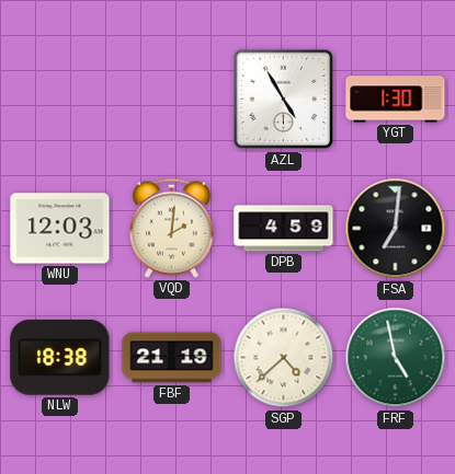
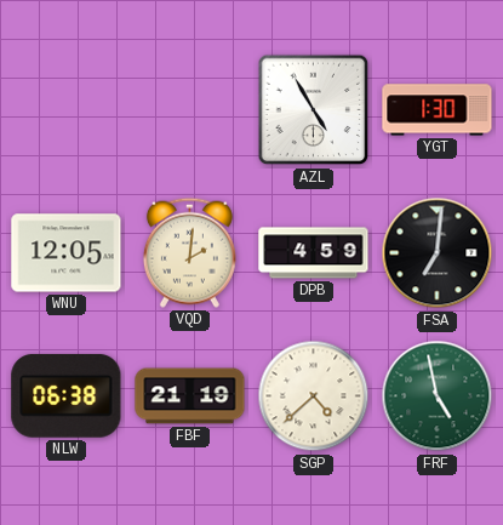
WNU: 12:03 -> 12:05
NLW: 18:38 -> 06:38
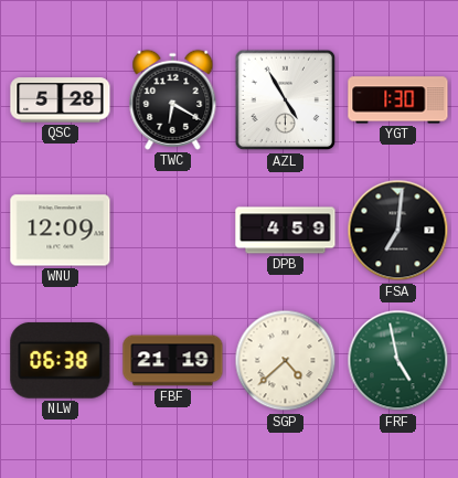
QSC: none -> 5:28
TWC: none -> 6:20
WNU: 12:05 -> 12:09
VQD: 2:01 -> none
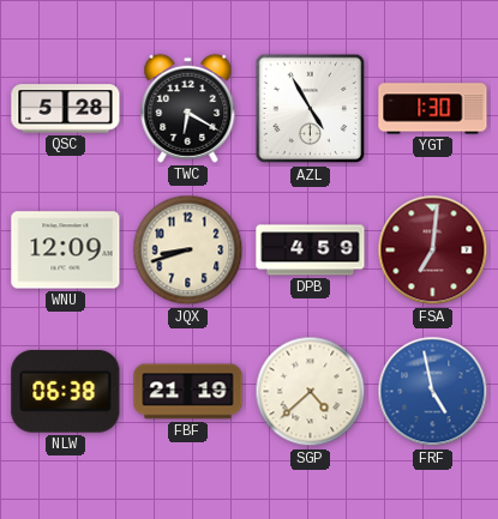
JQX: none -> 8:42
FSA dial: black -> burgundy
FRF dial: green -> blue
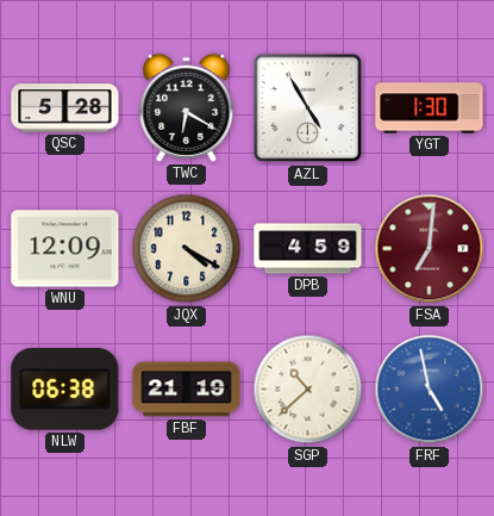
JQX: 8:42 -> 4:20
SGP: 4:38 -> 10:38
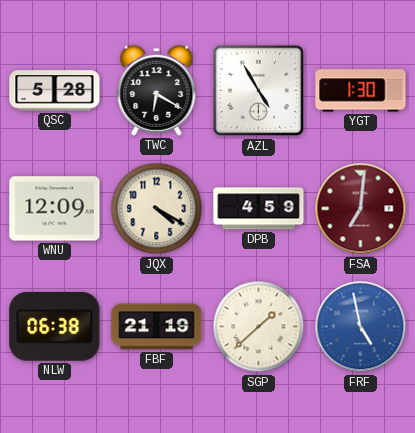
SGP: 10:38 -> 1:38
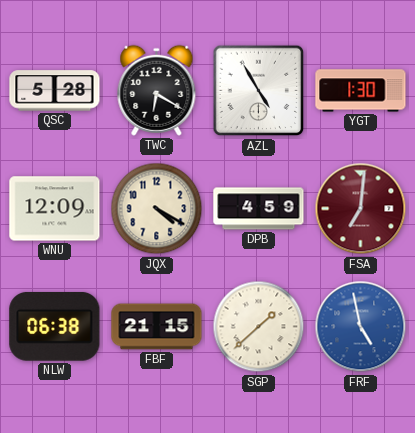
FBF: 21:19 -> 21:15
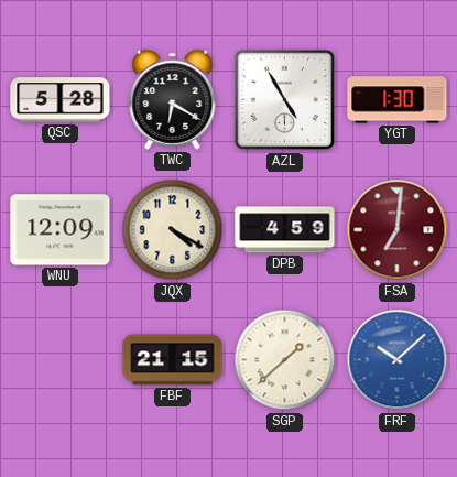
NLW: 06:38 -> none
FRF: 4:58 -> 10:08
